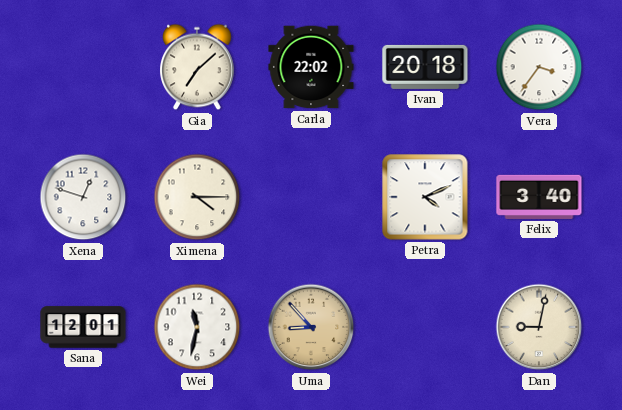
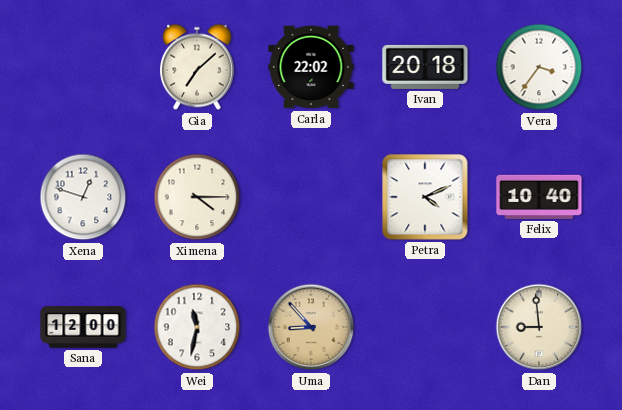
Felix: 3:40 -> 10:40
Sana: 12:01 -> 12:00
Dan: 9:02 -> 8:59
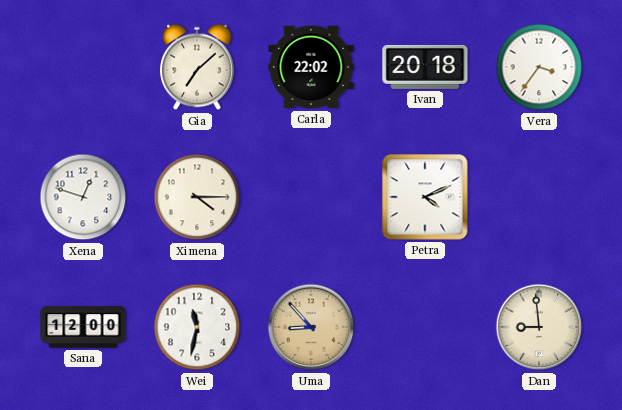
Felix: 10:40 -> none
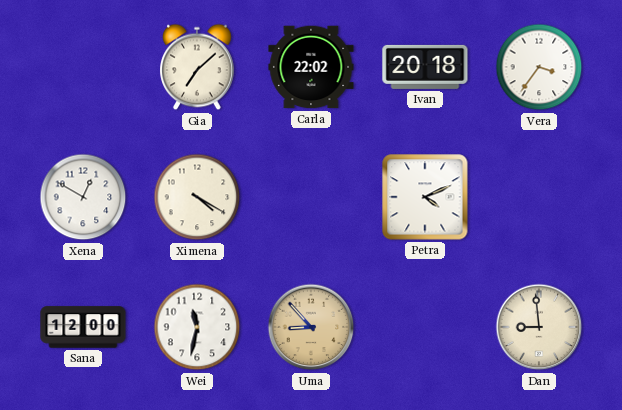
Xena: 12:48 -> 12:50
Ximena: 4:15 -> 4:20
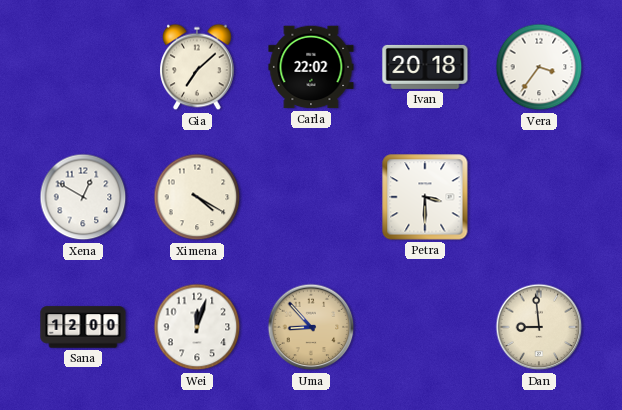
Petra: 4:11 -> 3:30
Wei: 11:32 -> 12:03
